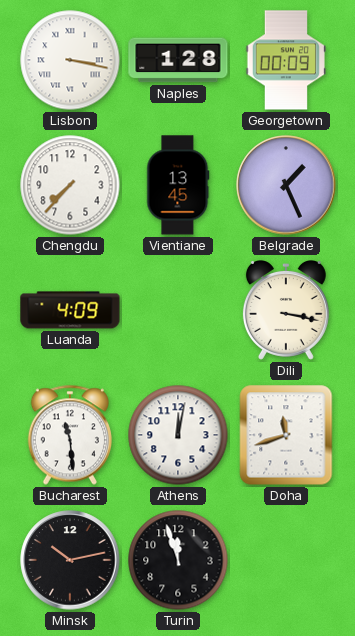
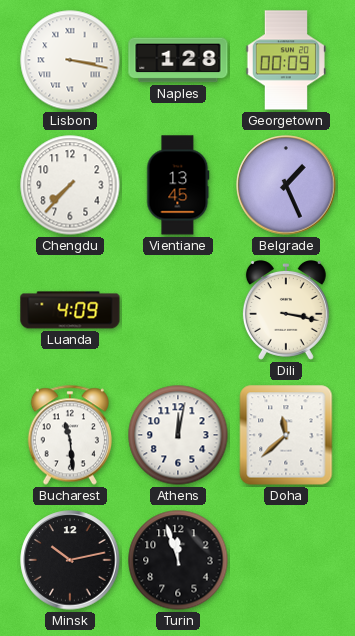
Doha: 11:42 -> 11:38
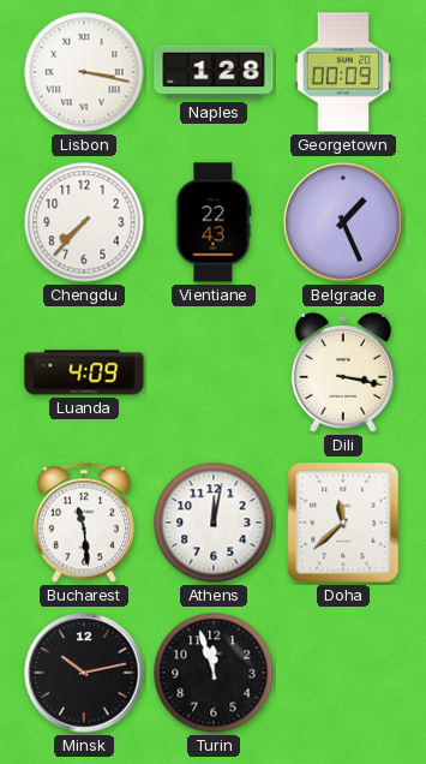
Vientiane: 13:45 -> 22:43
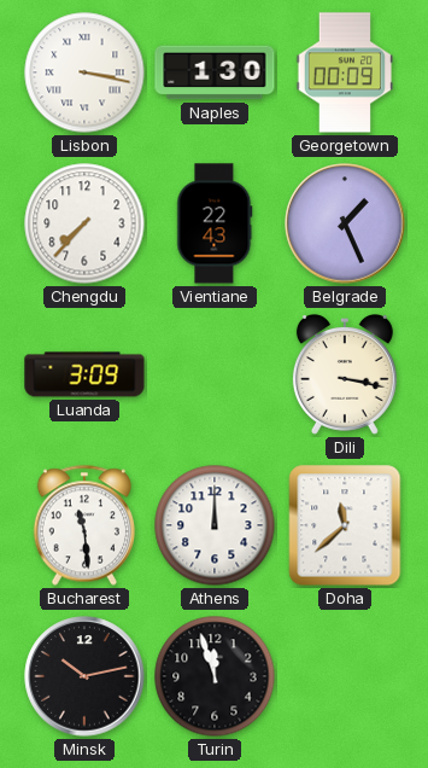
Naples: 1:28 -> 1:30
Luanda: 4:09 -> 3:09
Athens: 12:02 -> 12:00
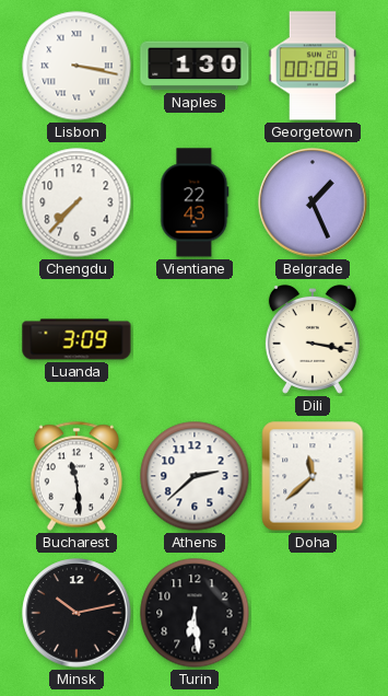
Georgetown: 00:09 -> 00:08
Athens: 12:00 -> 2:38
Turin: 11:57 -> 6:29
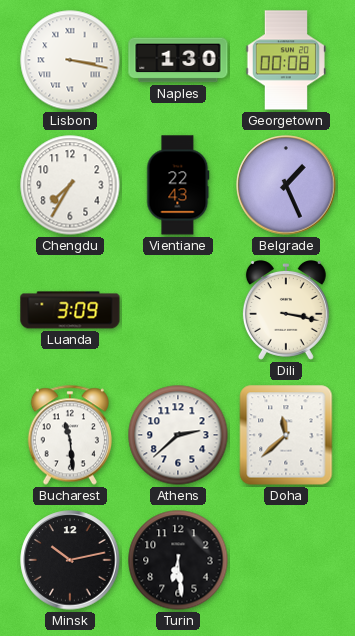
Chengdu: 7:37 -> 7:35
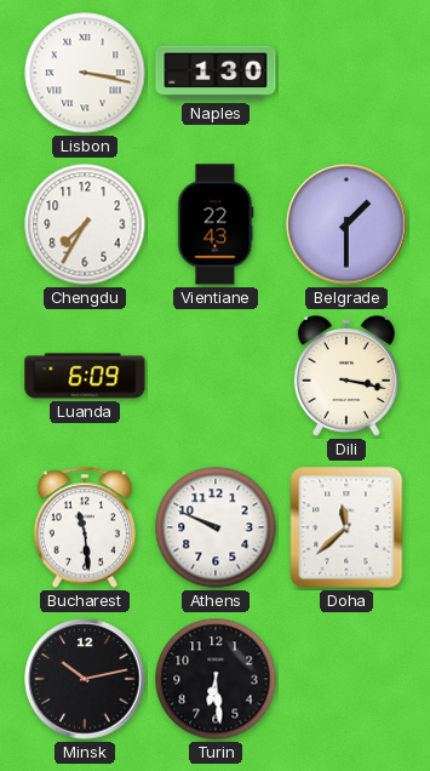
Georgetown: 00:08 -> none
Belgrade: 1:26 -> 1:30
Luanda: 3:09 -> 6:09
Athens: 2:38 -> 9:49
